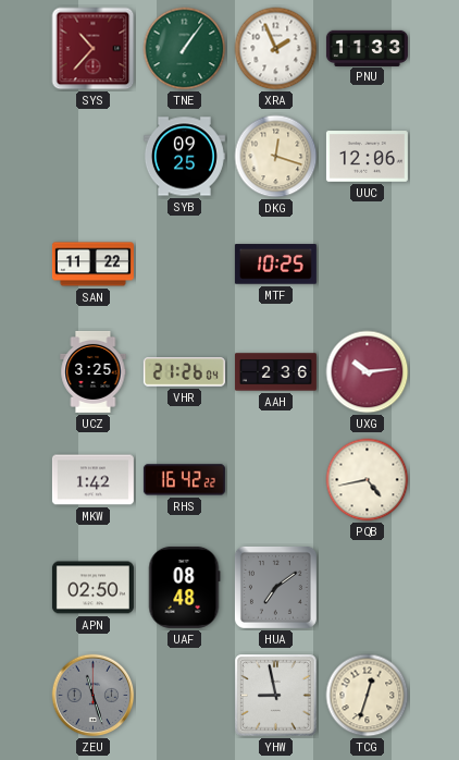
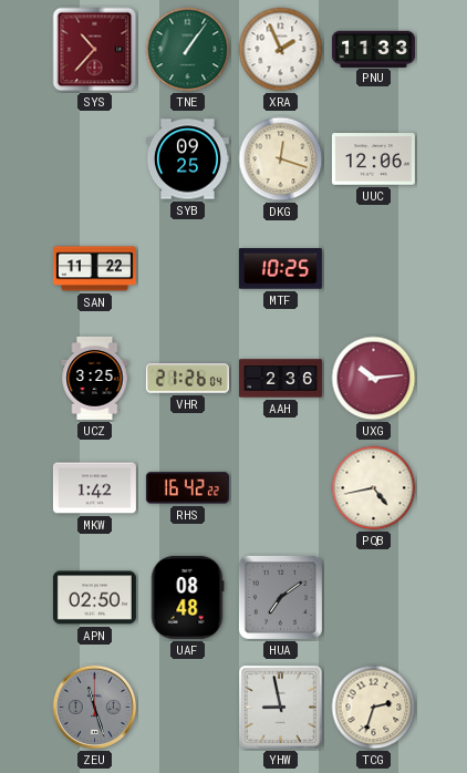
TCG: 12:33 -> 2:33
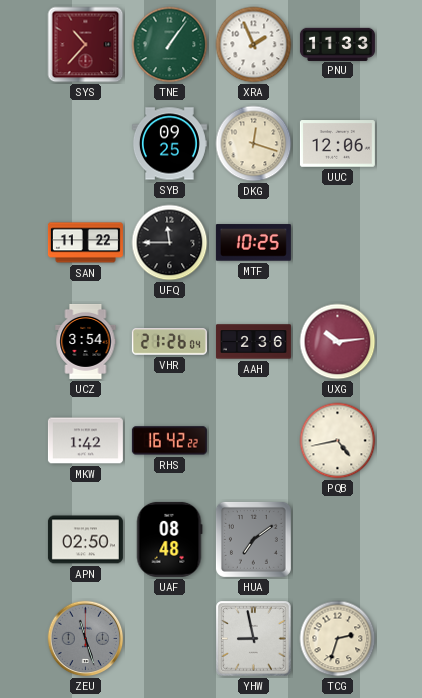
UFQ: none -> 11:45
UCZ: 3:25 -> 3:54
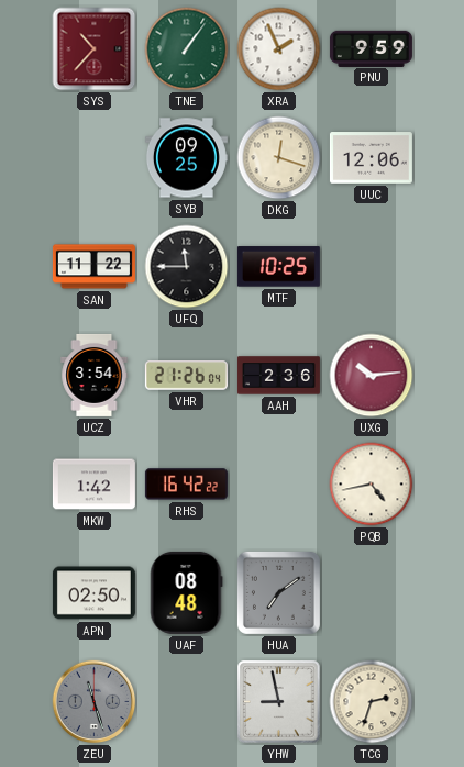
PNU: 11:33 -> 9:59
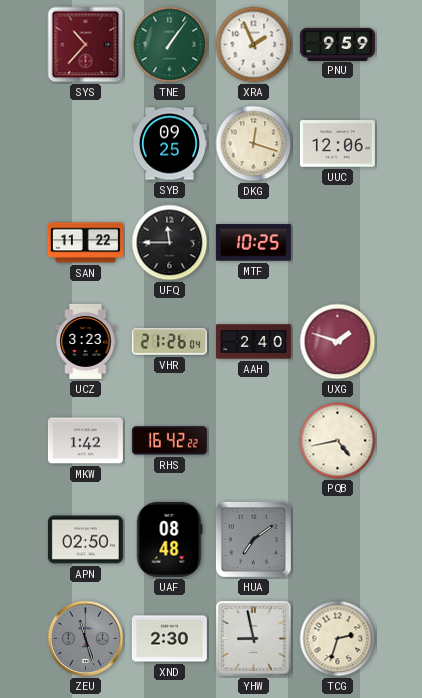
UCZ: 3:54 -> 3:23
AAH: 2:36 -> 2:40
UXG: 10:14 -> 1:48
XND: none -> 2:30
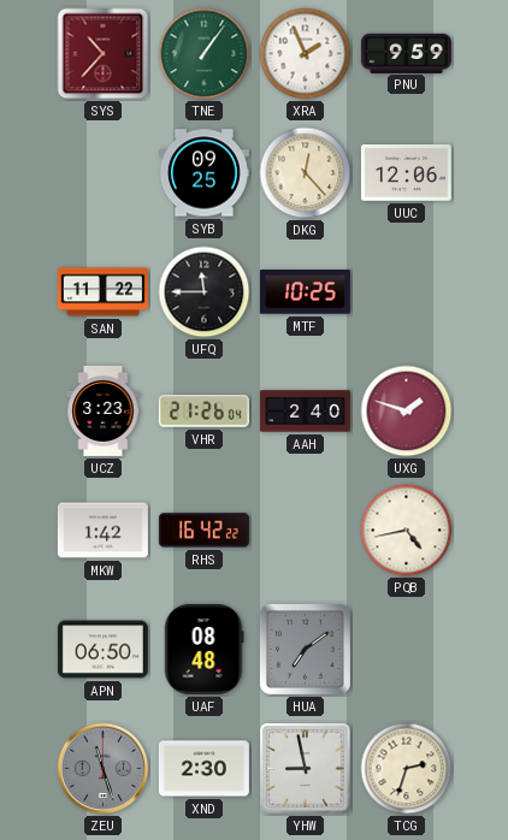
DKG: 12:18 -> 12:23
APN: 02:50 -> 06:50
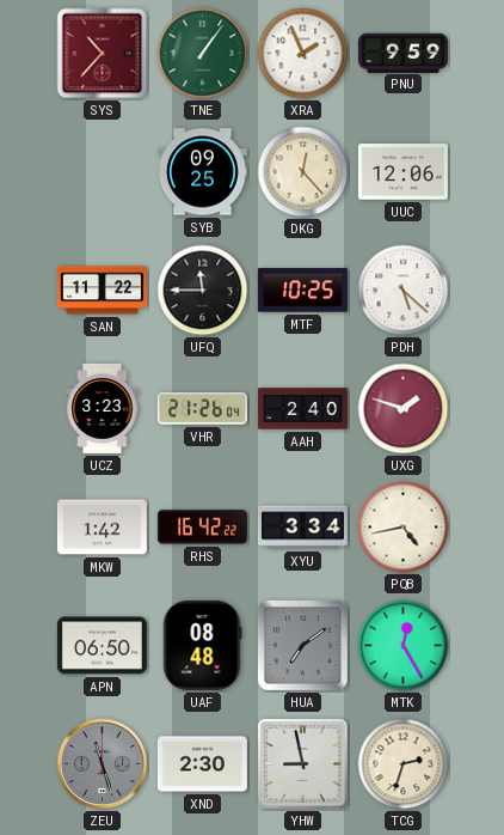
PDH: none -> 5:22
XYU: none -> 3:34
MTK: none -> 12:25
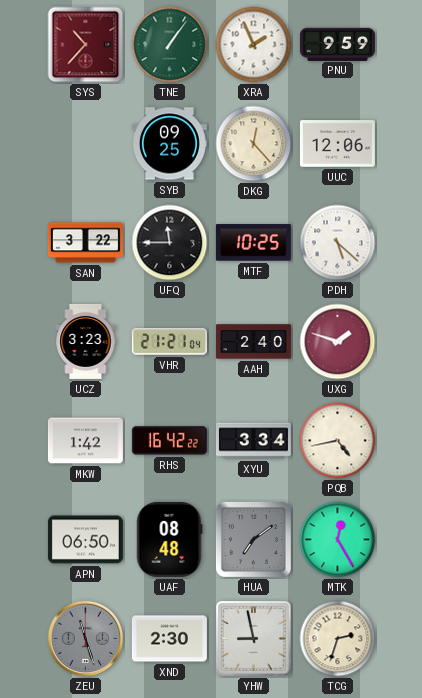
SAN: 11:22 -> 3:22
VHR: 21:26 -> 21:21
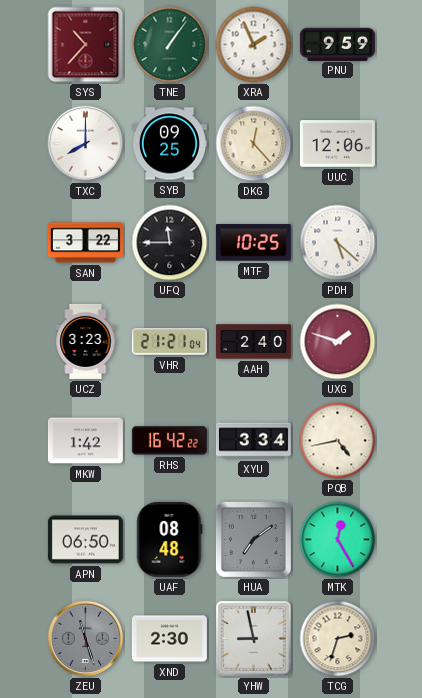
TXC: none -> 8:00
